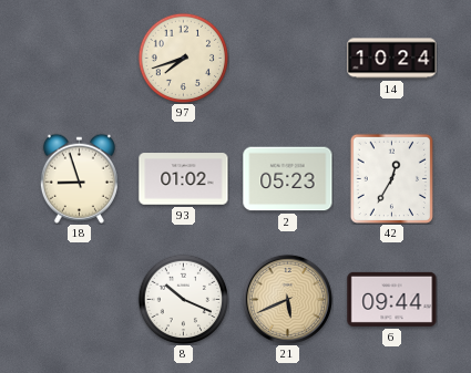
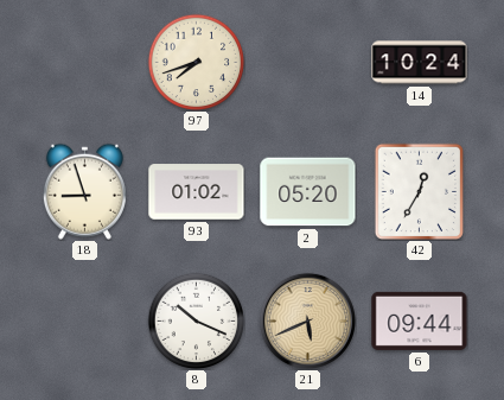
2: 05:23 -> 05:20
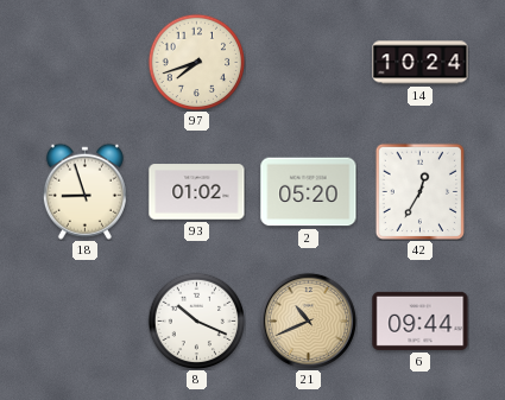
21: 5:41 -> 10:41
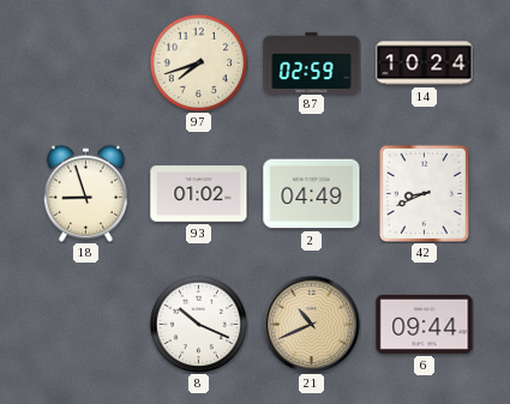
87: none -> 02:59
2: 05:20 -> 04:49
42: 12:35 -> 8:41
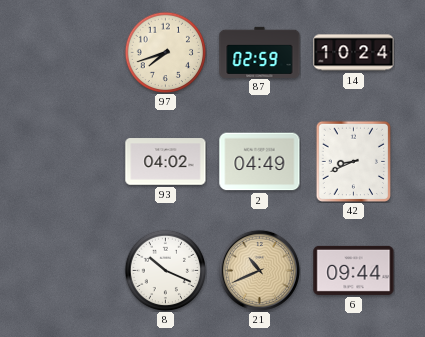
18: 8:57 -> none
93: 01:02 -> 04:02
